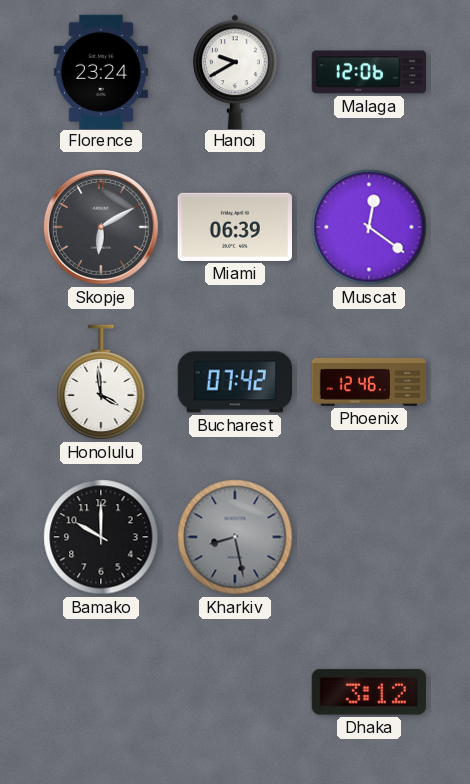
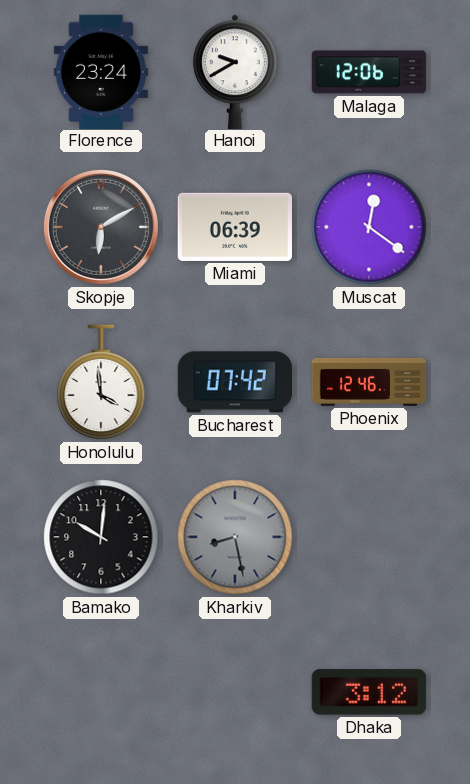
Bamako: 10:00 -> 10:01
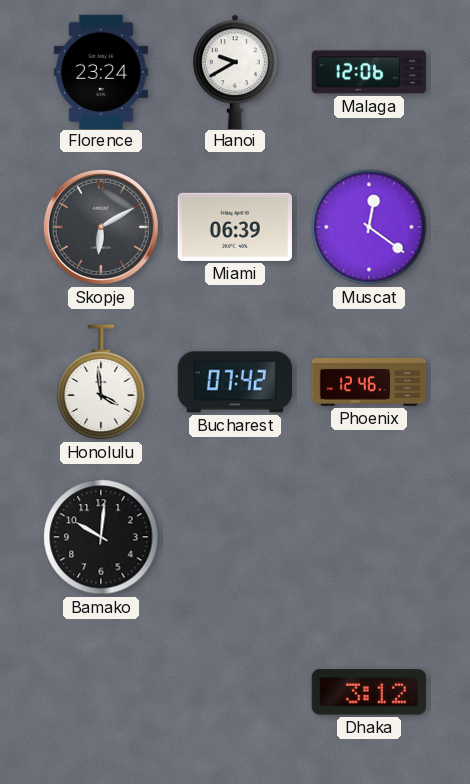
Kharkiv: 8:28 -> none
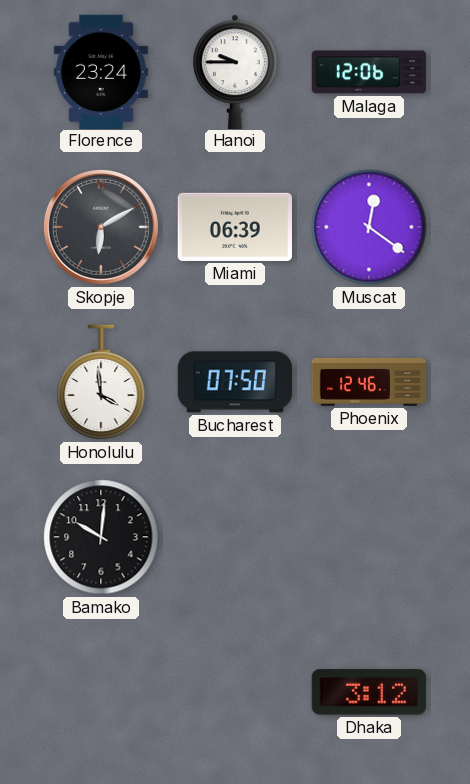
Hanoi: 9:40 -> 9:45
Bucharest: 07:42 -> 07:50
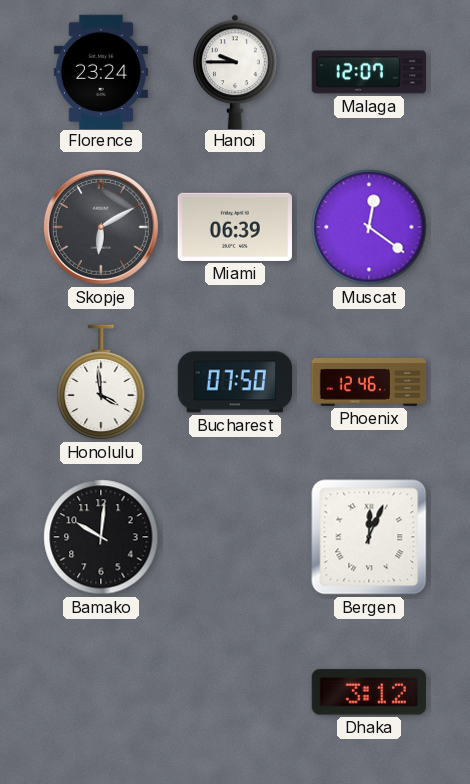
Malaga: 12:06 -> 12:07
Bergen: none -> 12:04
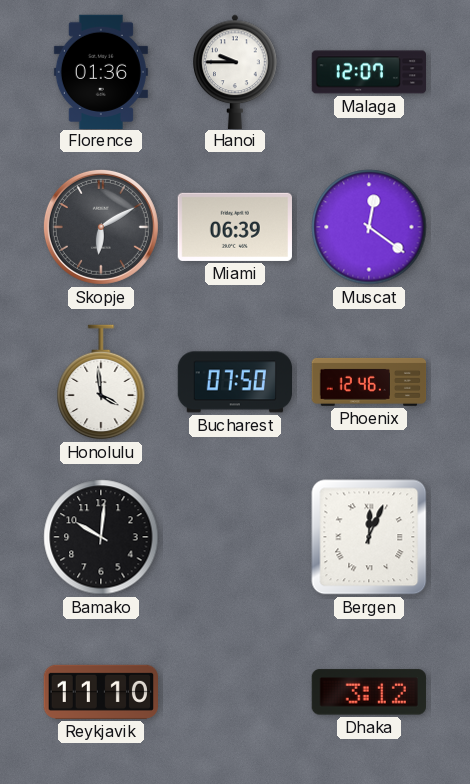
Florence: 23:24 -> 01:36
Reykjavik: none -> 11:10
